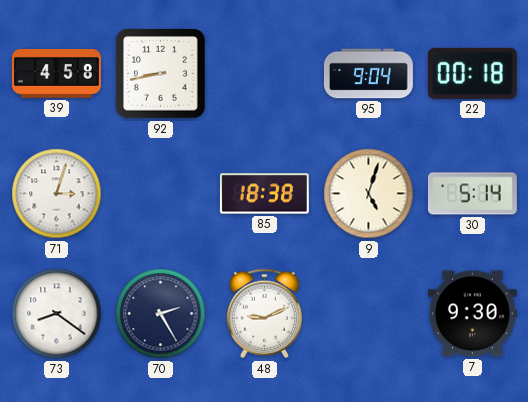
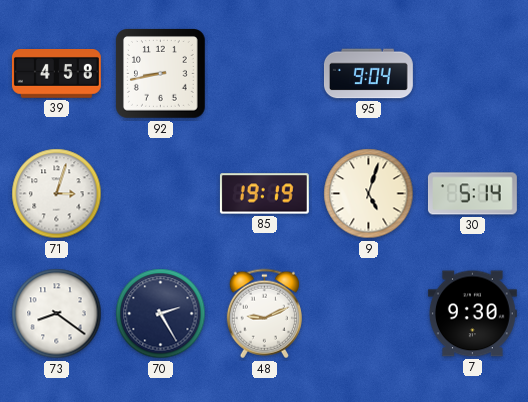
22: 00:18 -> none
85: 18:38 -> 19:19
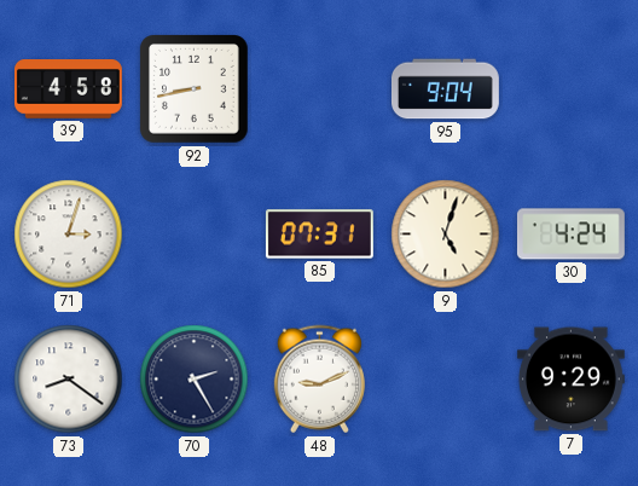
85: 19:19 -> 07:31
30: 5:14 -> 4:24
7: 9:30 -> 9:29
